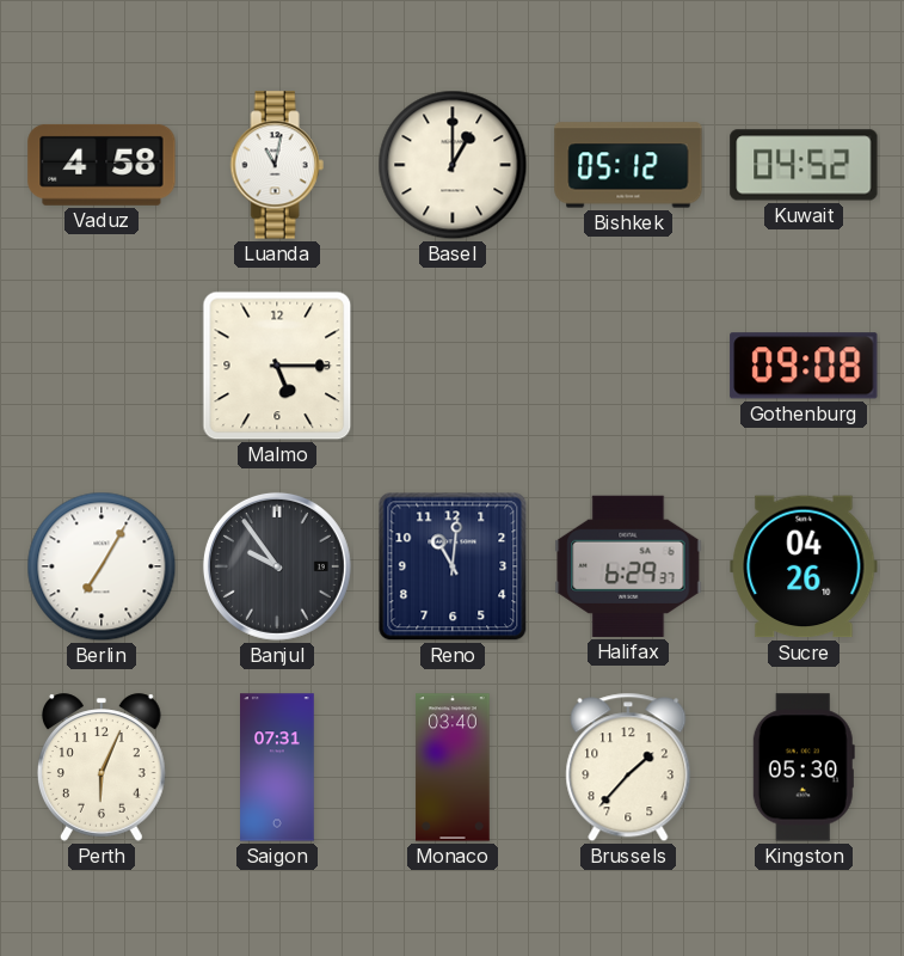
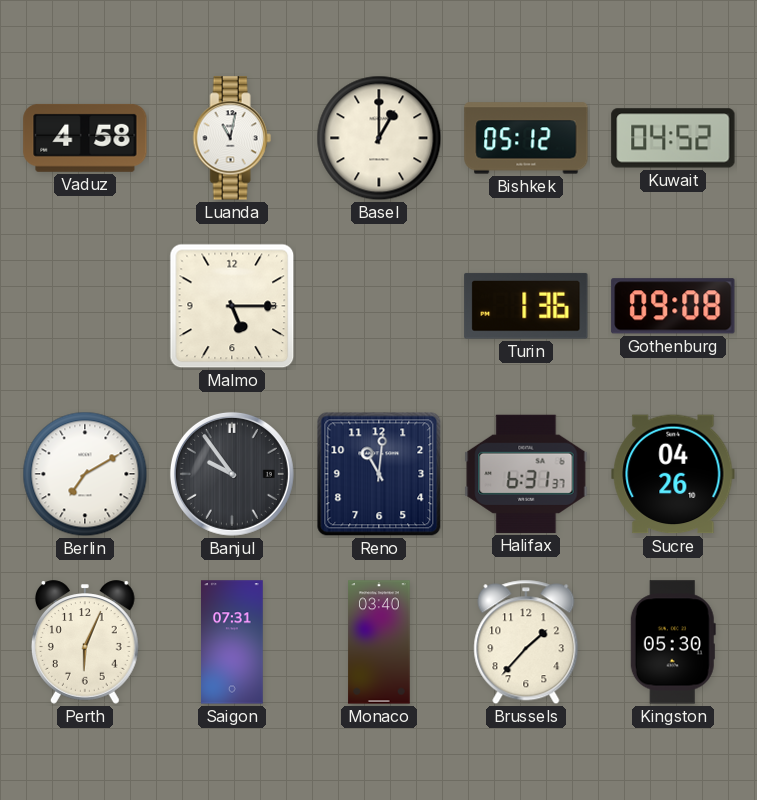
Turin: none -> 1:36
Berlin: 7:05 -> 7:10
Halifax: 6:29 -> 6:31
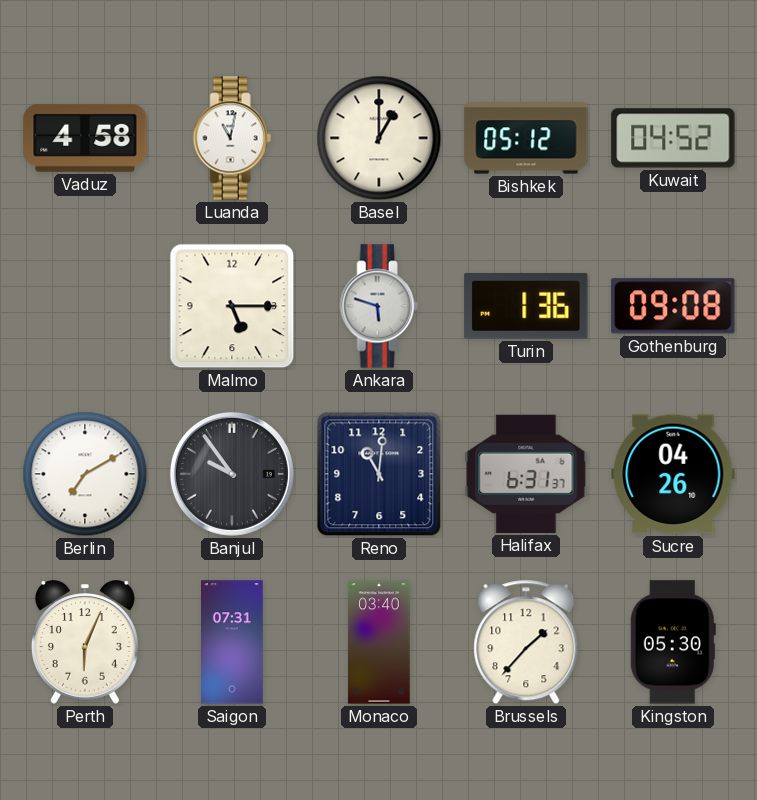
Ankara: none -> 5:48
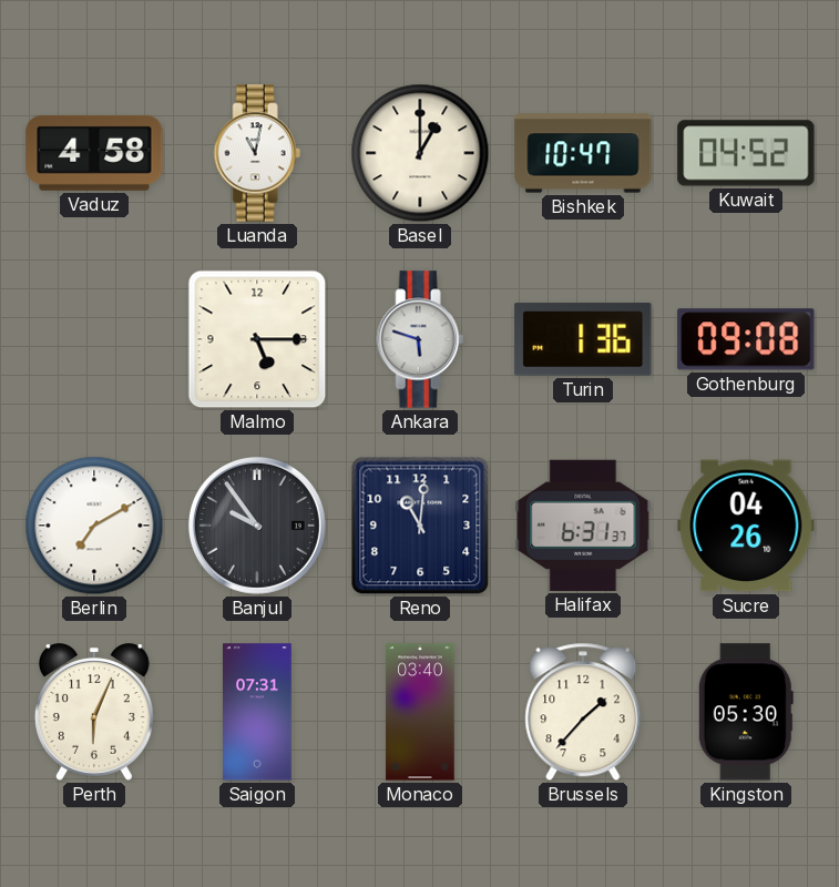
Bishkek: 05:12 -> 10:47
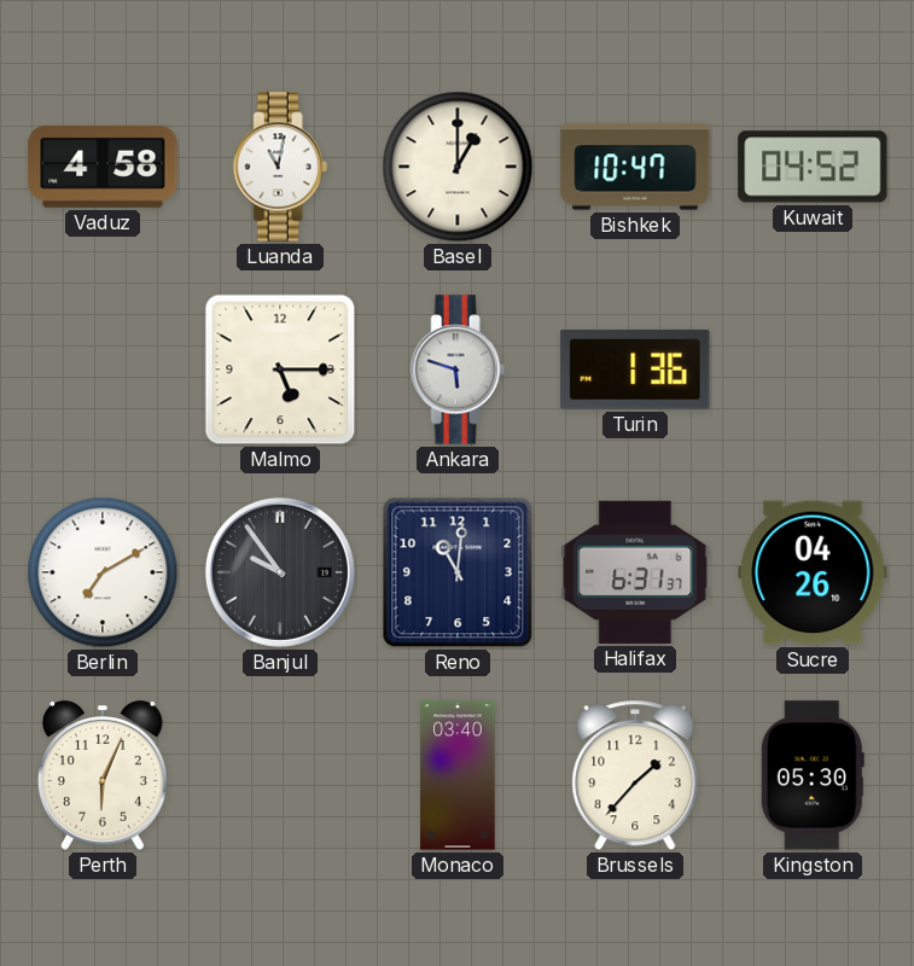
Gothenburg: 09:08 -> none
Saigon: 07:31 -> none
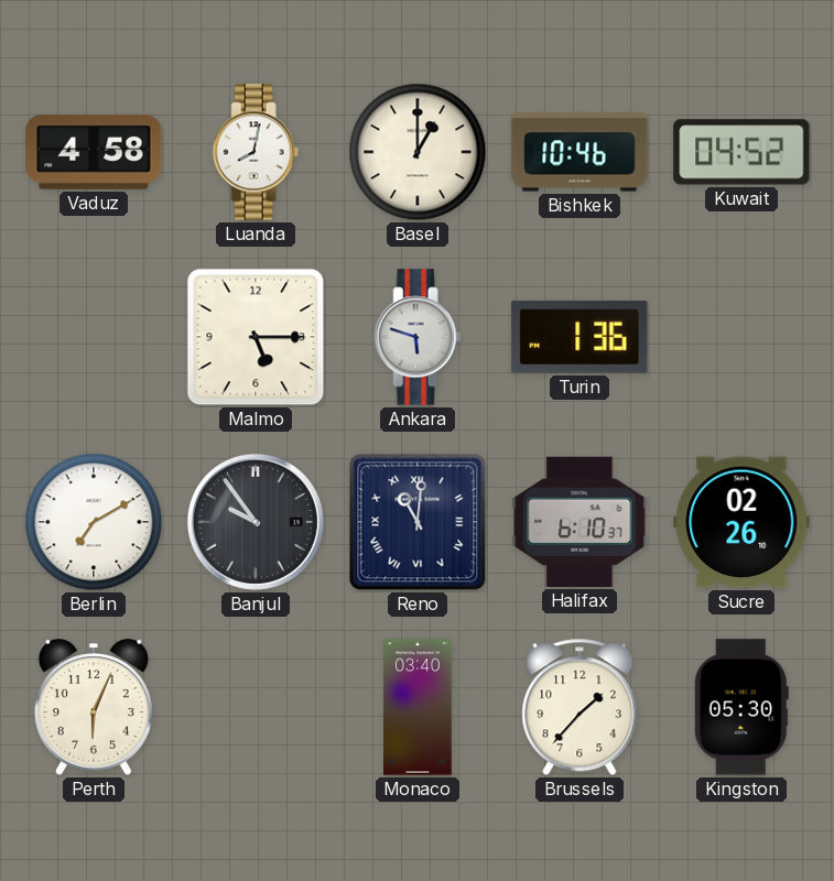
Luanda: 11:02 -> 8:02
Bishkek: 10:47 -> 10:46
Reno numerals: Arabic -> Roman
Halifax: 6:31 -> 6:10
Sucre: 04:26 -> 02:26
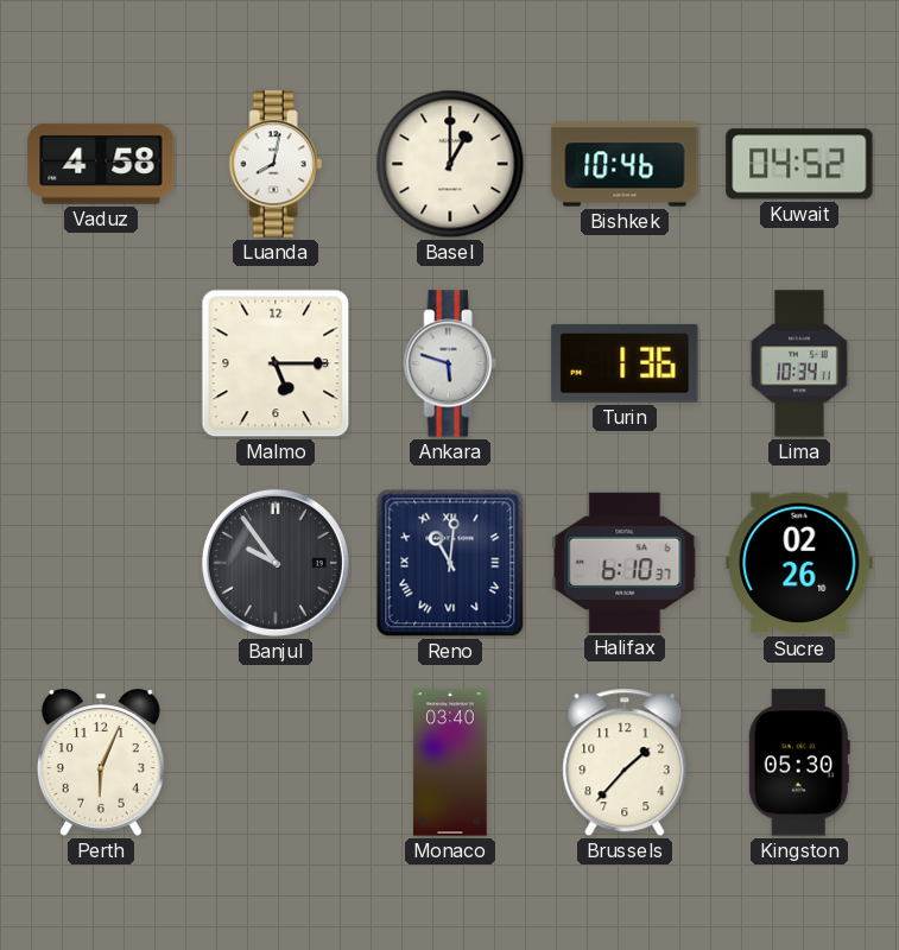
Lima: none -> 10:34
Berlin: 7:10 -> none
